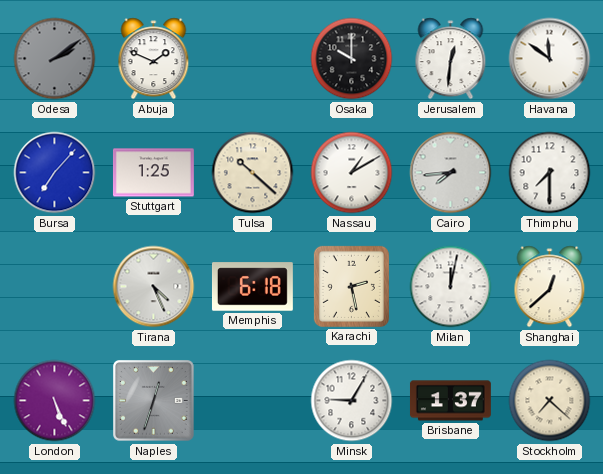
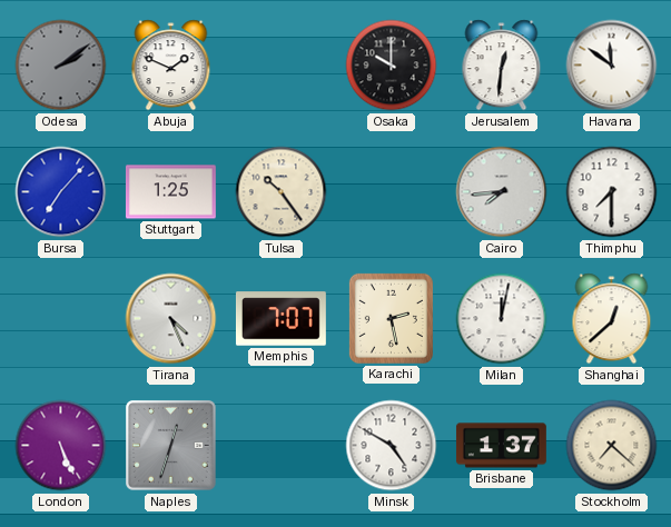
Tulsa: 10:22 -> 10:24
Nassau: 1:10 -> none
Memphis: 6:18 -> 7:07
Minsk: 9:05 -> 4:50
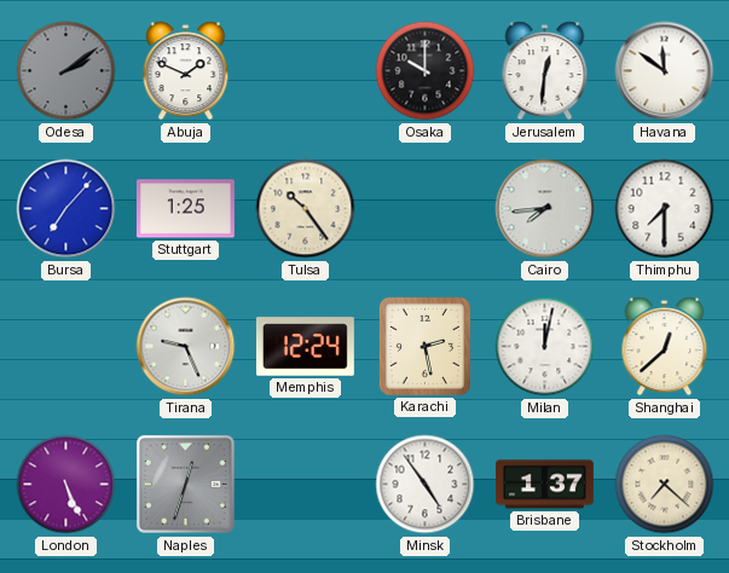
Tirana: 4:26 -> 9:26
Memphis: 7:07 -> 12:24
Minsk: 4:50 -> 4:54
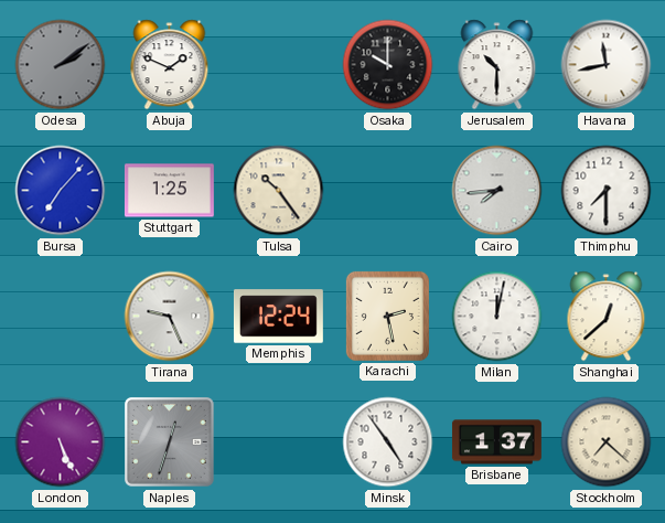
Jerusalem: 12:31 -> 10:30
Havana: 11:51 -> 11:43
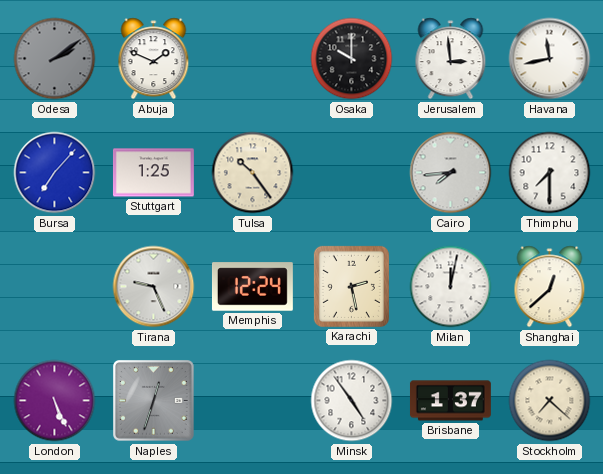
Jerusalem: 10:30 -> 2:59
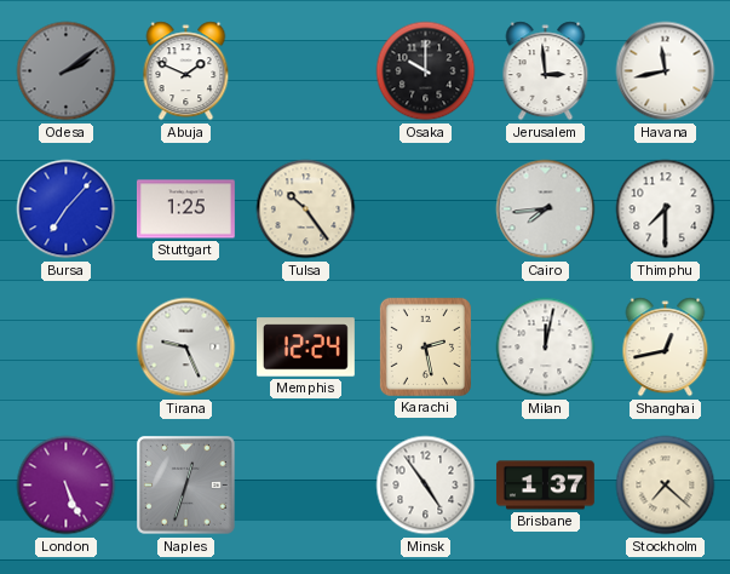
Shanghai: 12:38 -> 12:43
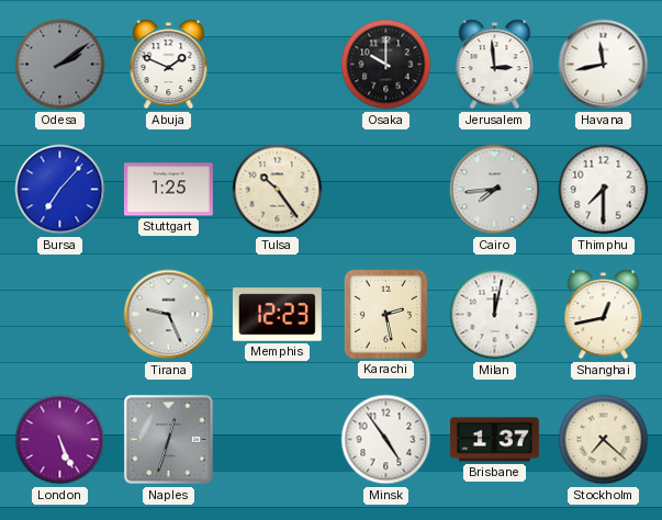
Memphis: 12:24 -> 12:23
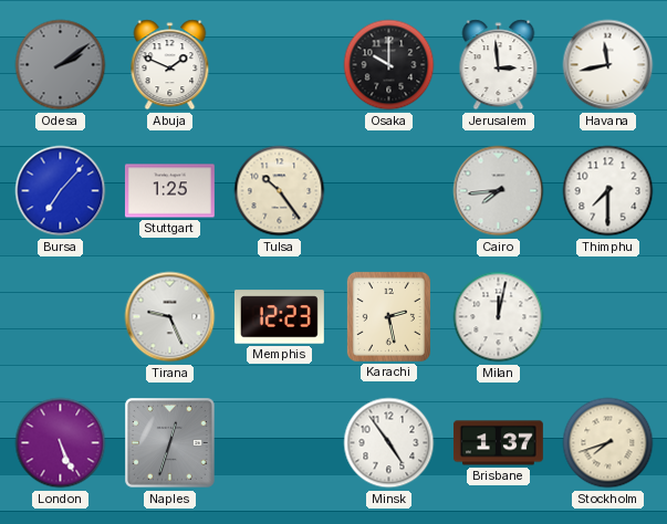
Shanghai: 12:43 -> none
Stockholm: 7:22 -> 7:42
